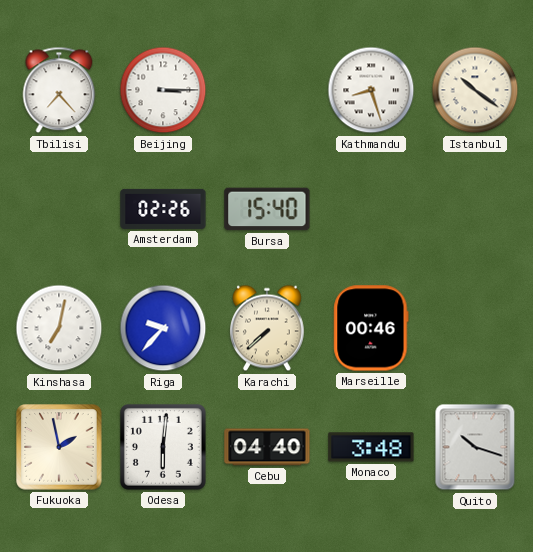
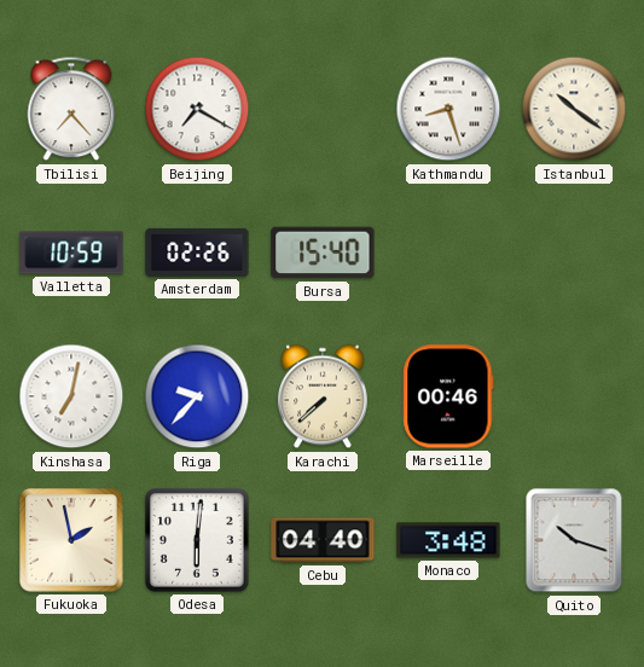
Beijing: 3:15 -> 7:20
Valletta: none -> 10:59
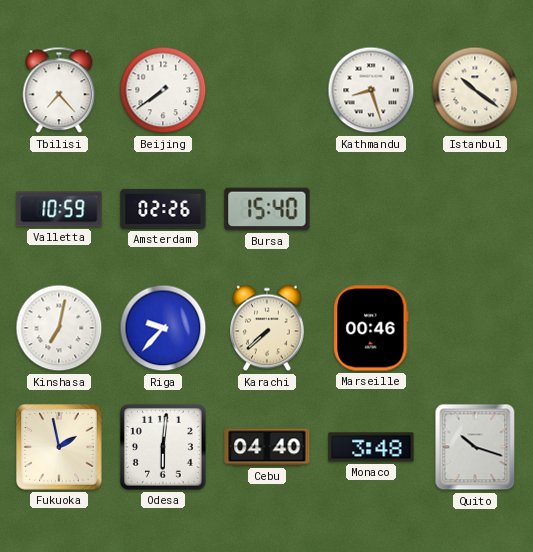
Beijing: 7:20 -> 7:39
